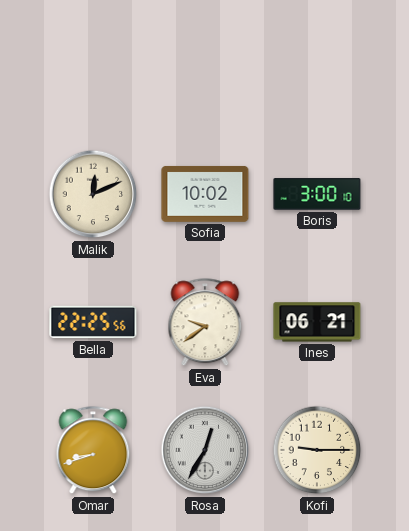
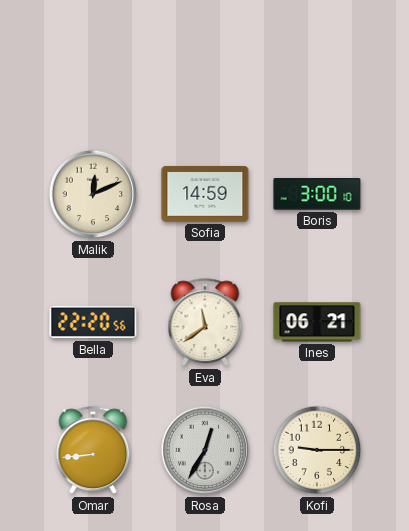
Sofia: 10:02 -> 14:59
Bella: 22:25 -> 22:20
Eva: 9:39 -> 11:39
Omar: 8:42 -> 8:44
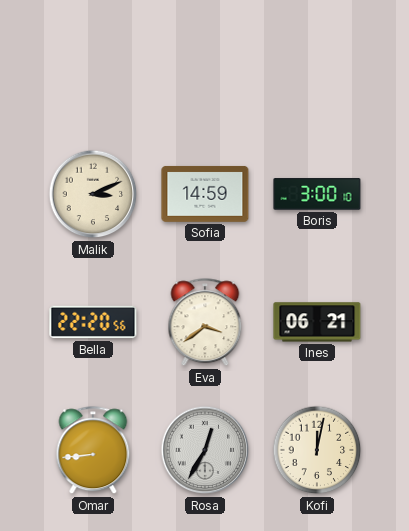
Malik: 12:11 -> 3:11
Eva: 11:39 -> 3:39
Kofi: 9:15 -> 12:02
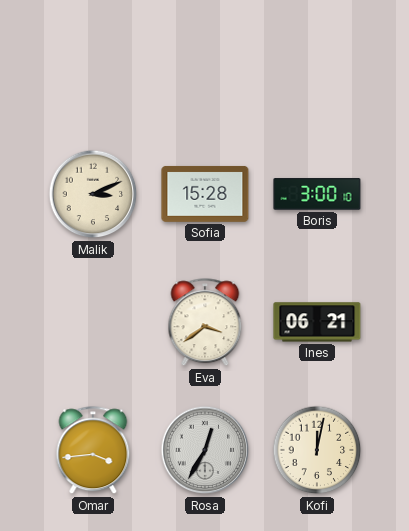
Sofia: 14:59 -> 15:28
Bella: 22:20 -> none
Omar: 8:44 -> 3:44
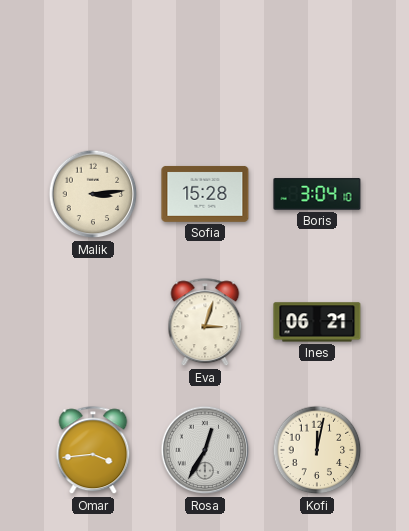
Malik: 3:11 -> 3:14
Boris: 3:00 -> 3:04
Eva: 3:39 -> 3:03
